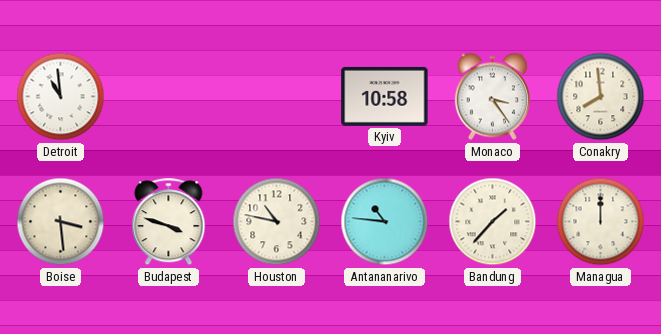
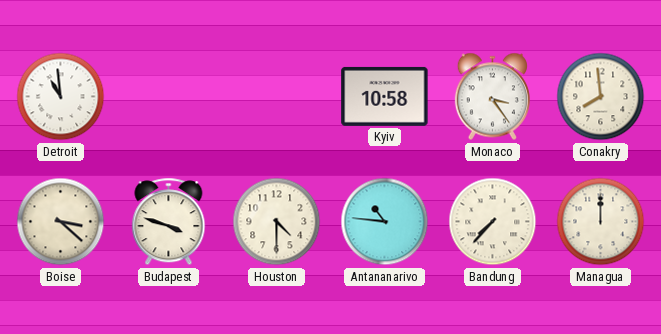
Boise: 3:29 -> 3:22
Houston: 10:47 -> 4:30
Bandung: 1:37 -> 7:37
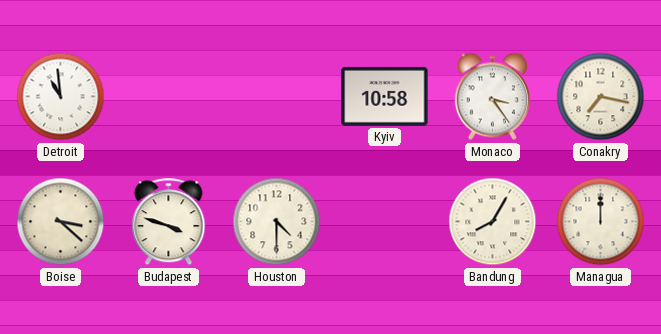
Conakry: 7:59 -> 7:17
Antananarivo: 10:46 -> none
Bandung: 7:37 -> 8:05
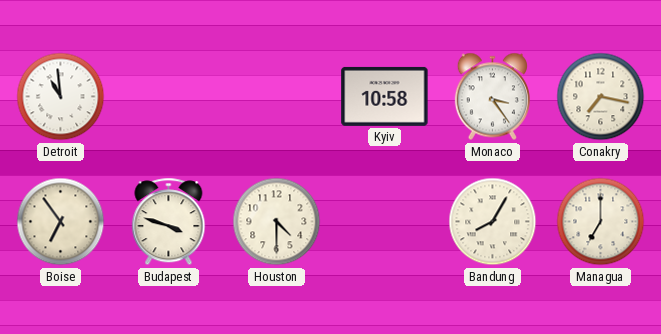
Boise: 3:22 -> 6:54
Managua: 12:00 -> 7:00
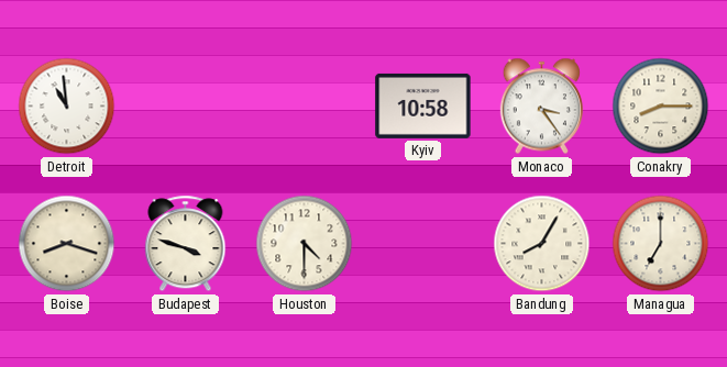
Conakry: 7:17 -> 8:15
Boise: 6:54 -> 8:18
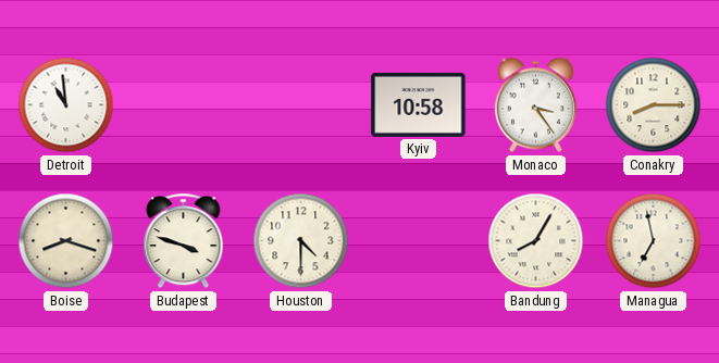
Managua: 7:00 -> 6:58
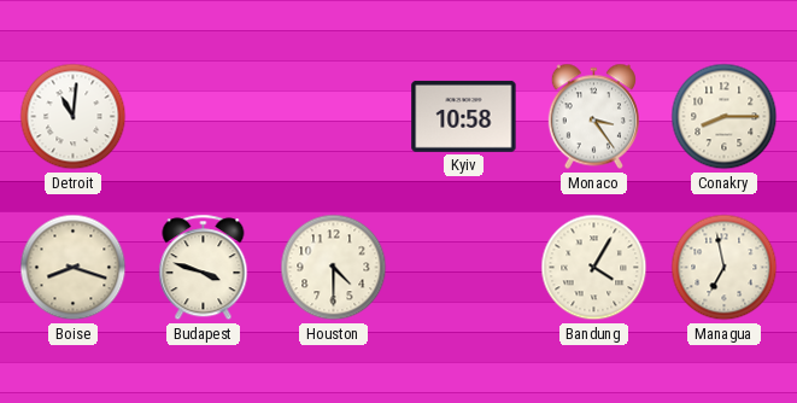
Detroit: 10:59 -> 11:01
Bandung: 8:05 -> 4:05
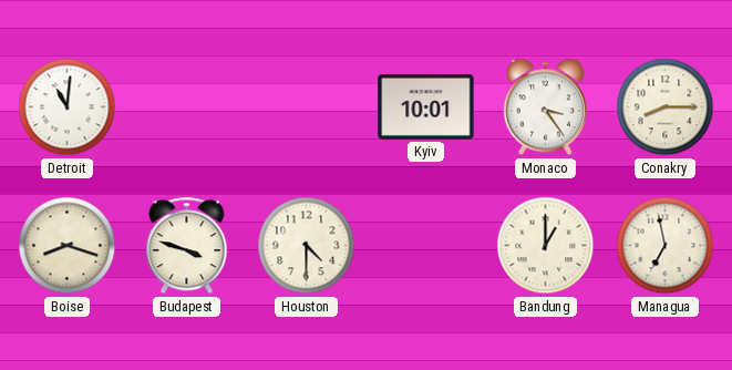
Kyiv: 10:58 -> 10:01
Bandung: 4:05 -> 1:00
